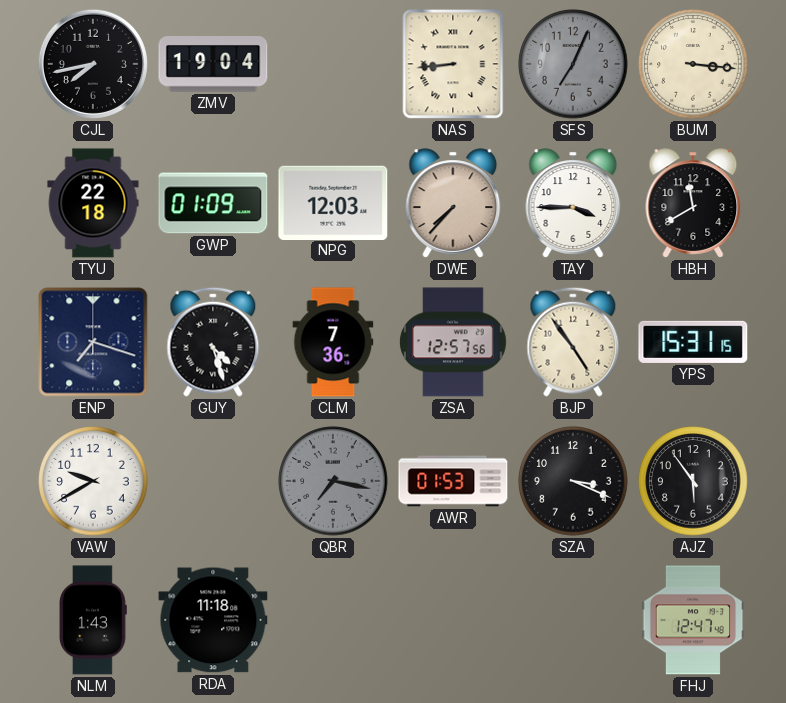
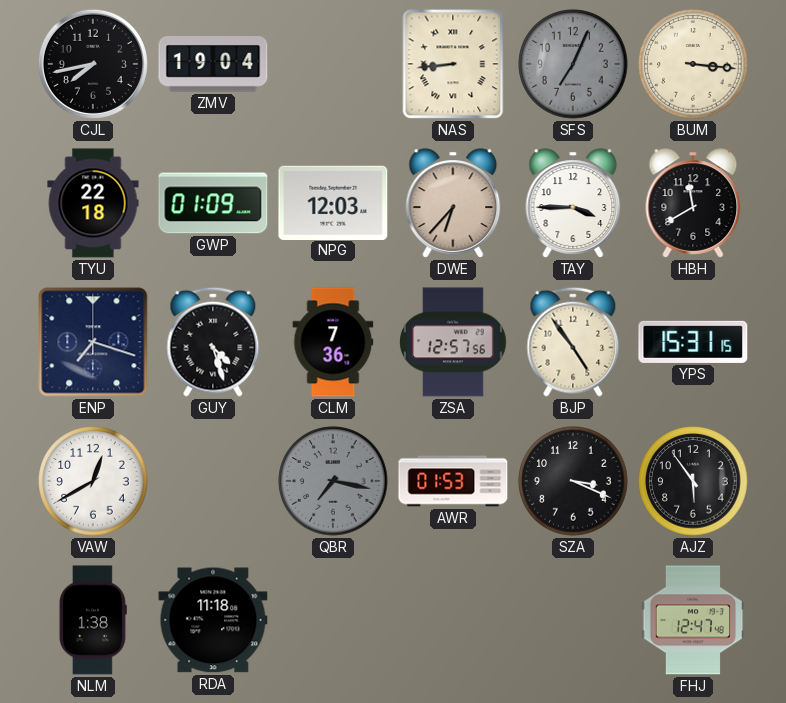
DWE: 7:37 -> 6:37
VAW: 9:40 -> 12:40
NLM: 1:43 -> 1:38
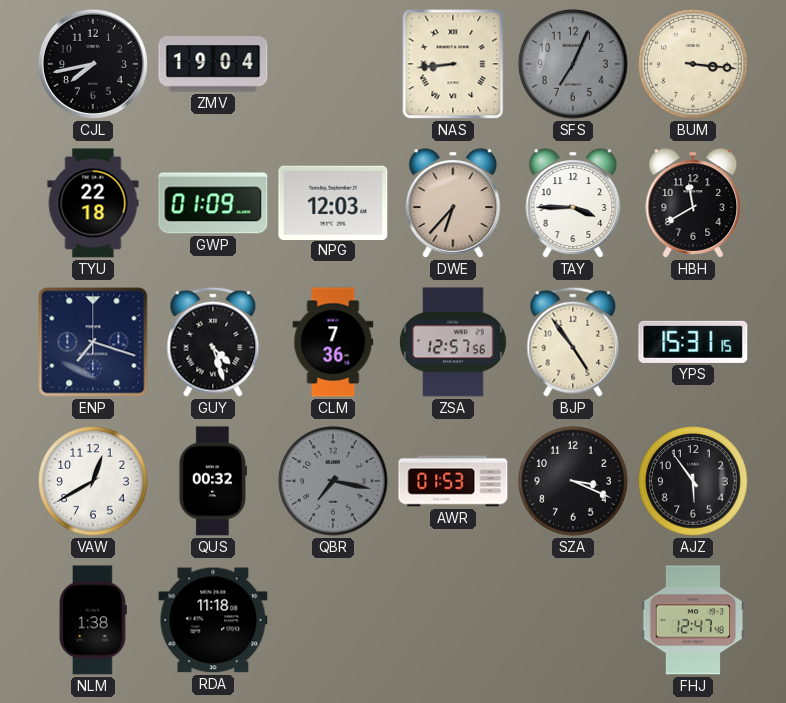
QUS: none -> 00:32
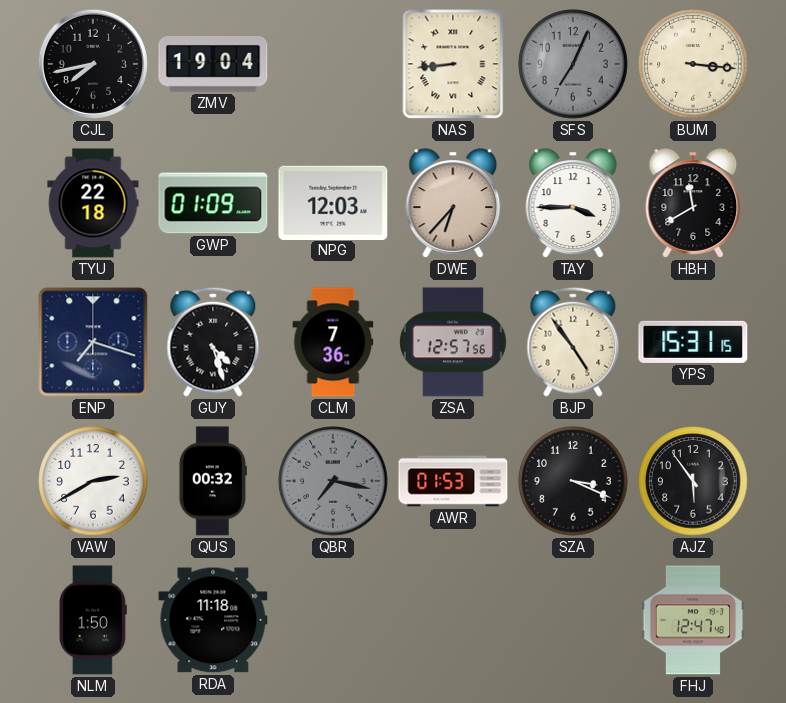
VAW: 12:40 -> 2:40
NLM: 1:38 -> 1:50
